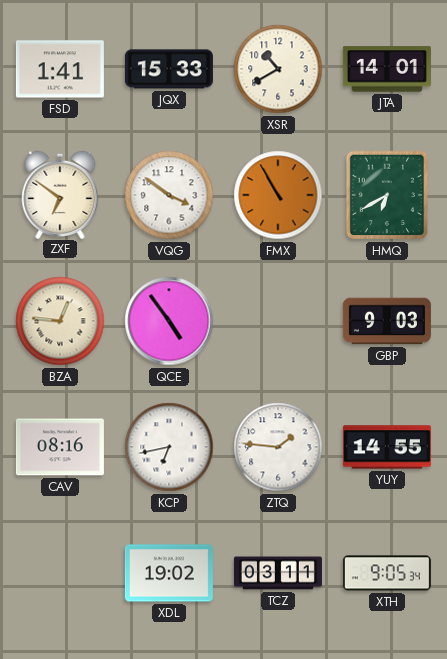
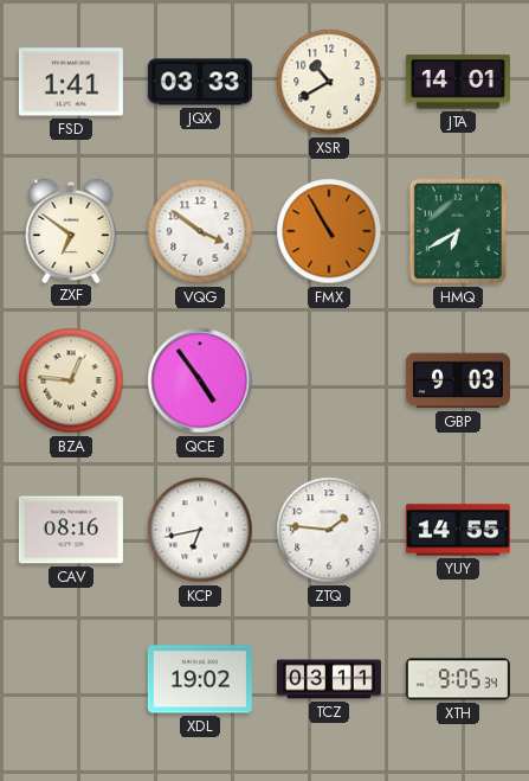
JQX: 15:33 -> 03:33
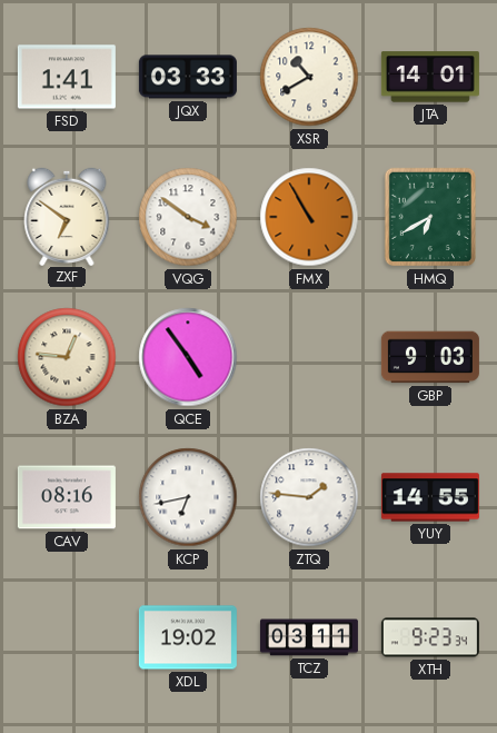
XTH: 9:05 -> 9:23
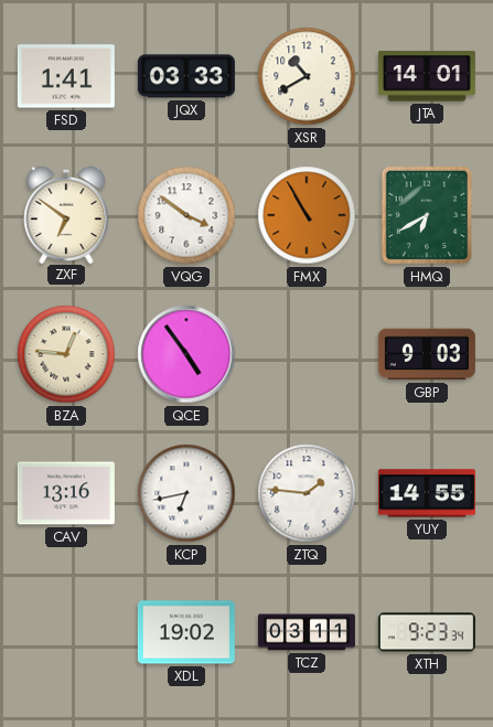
CAV: 08:16 -> 13:16
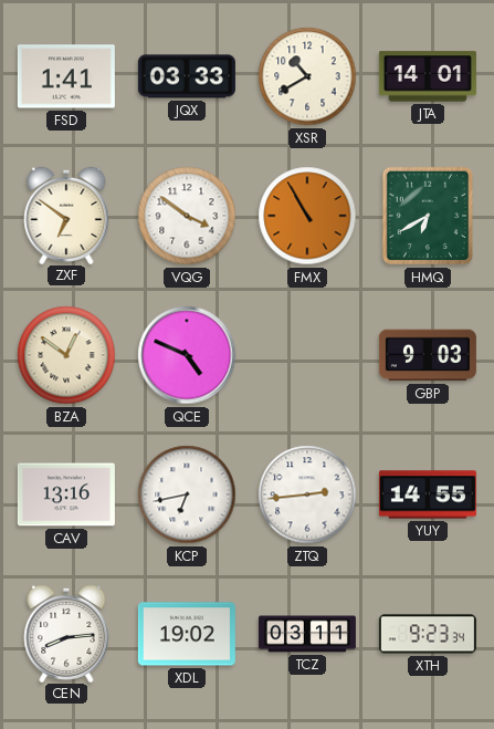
BZA: 12:46 -> 12:51
QCE: 4:54 -> 4:49
ZTQ: 1:46 -> 2:44
CEN: none -> 8:14
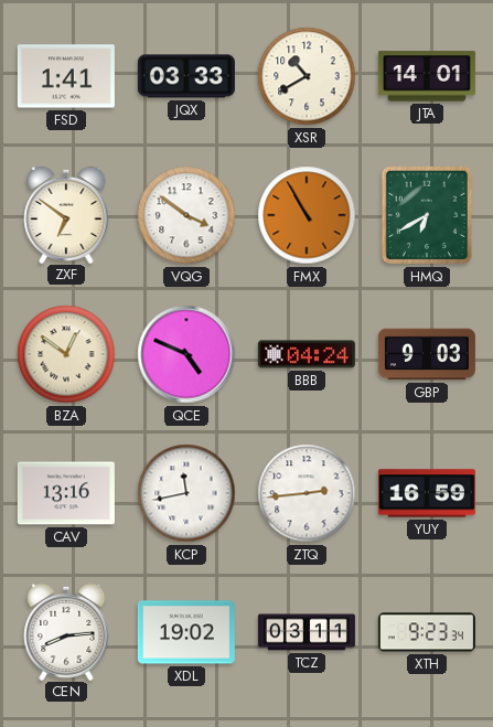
BBB: none -> 04:24
KCP: 6:43 -> 11:43
YUY: 14:55 -> 16:59
